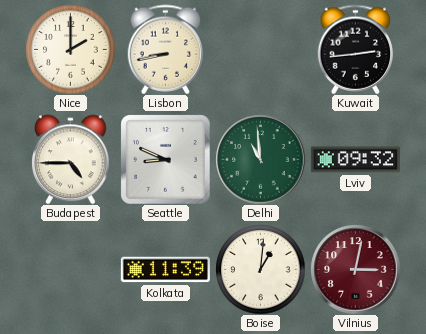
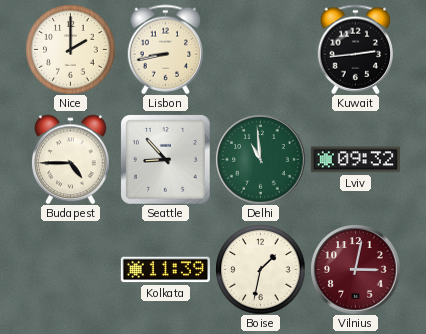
Seattle: 8:49 -> 8:53
Boise: 1:01 -> 1:32
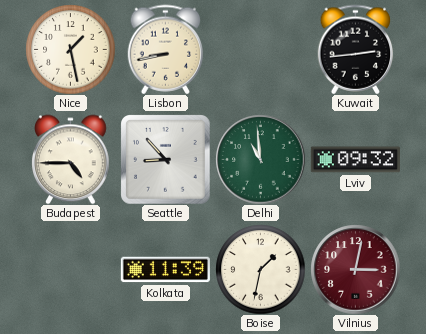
Nice: 2:00 -> 1:28
